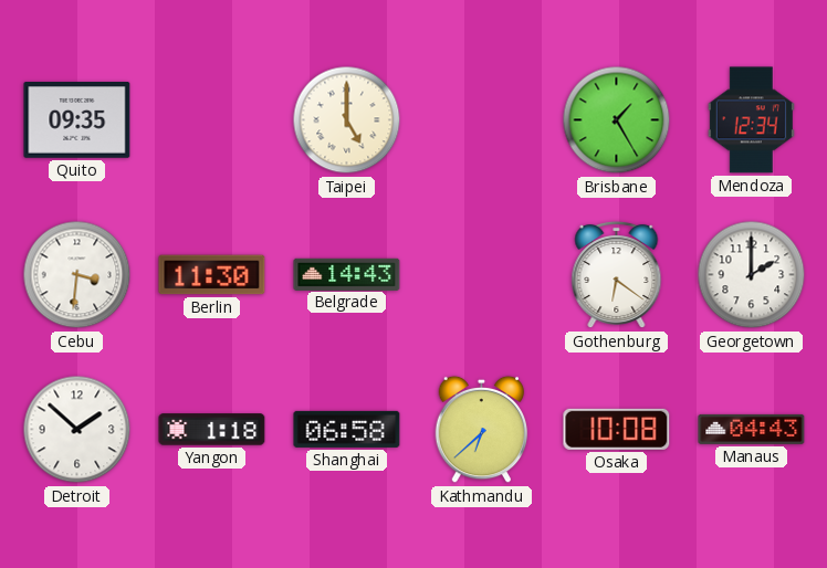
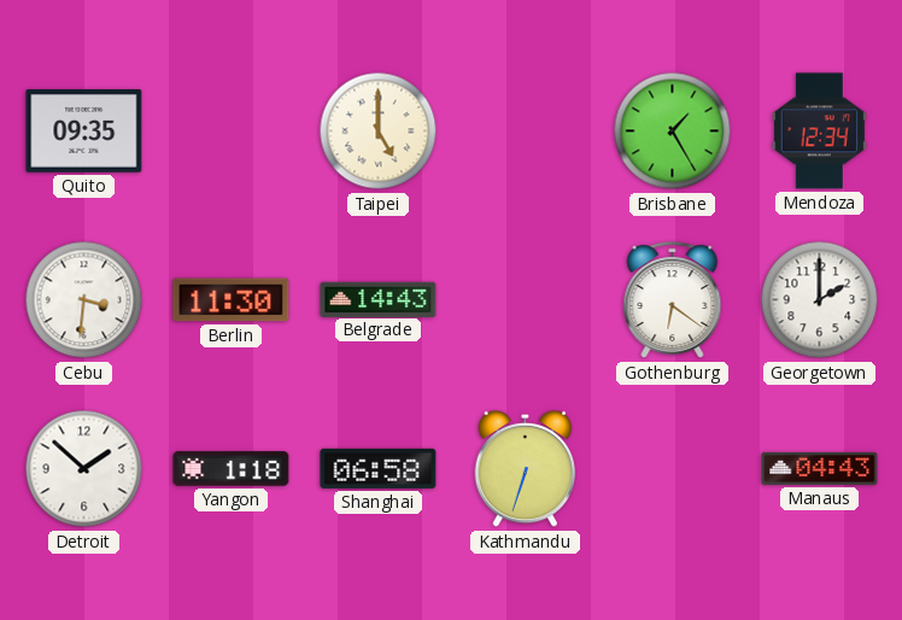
Kathmandu: 6:38 -> 6:33
Osaka: 10:08 -> none
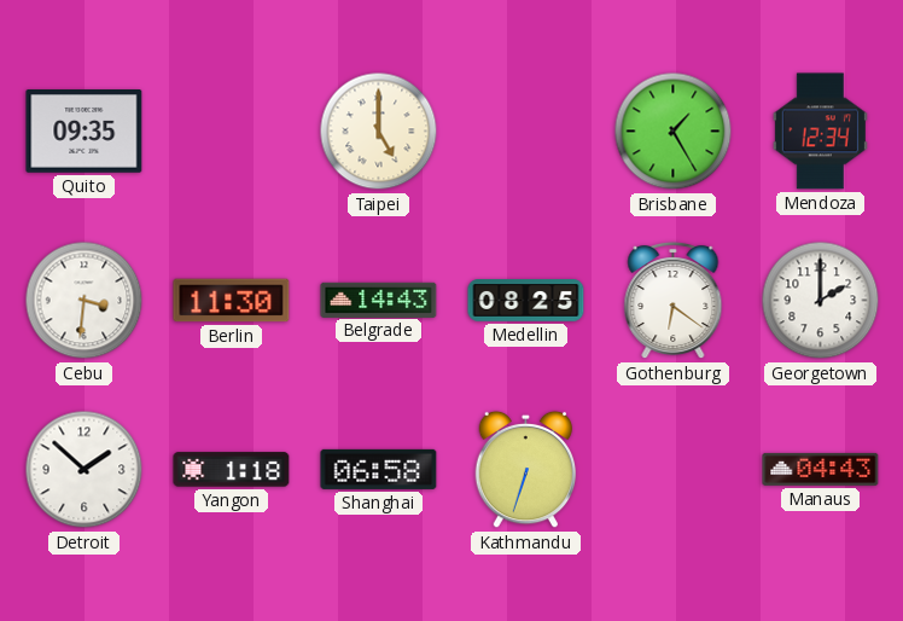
Medellin: none -> 08:25
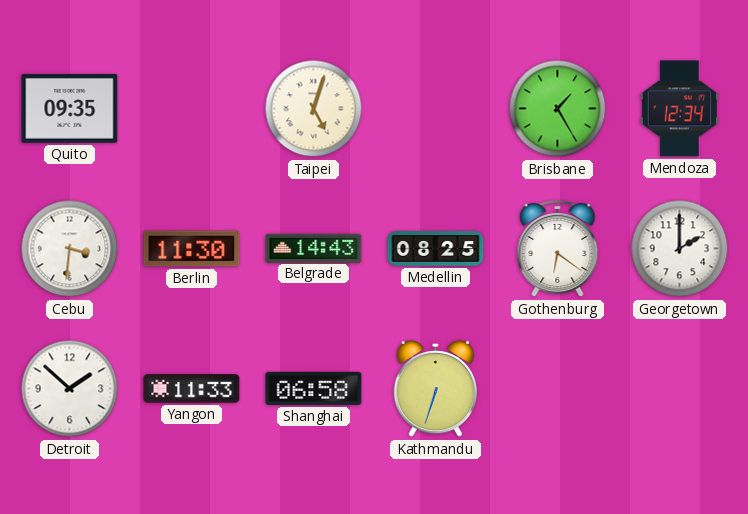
Taipei: 5:00 -> 5:03
Yangon: 1:18 -> 11:33
Manaus: 04:43 -> none
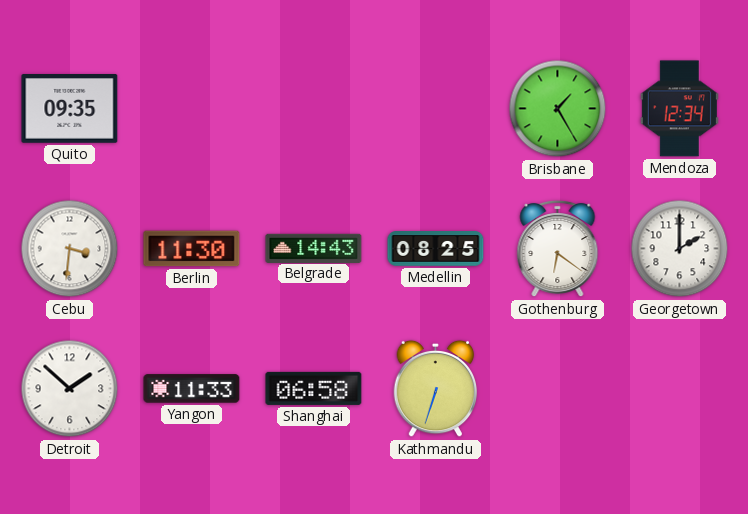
Taipei: 5:03 -> none
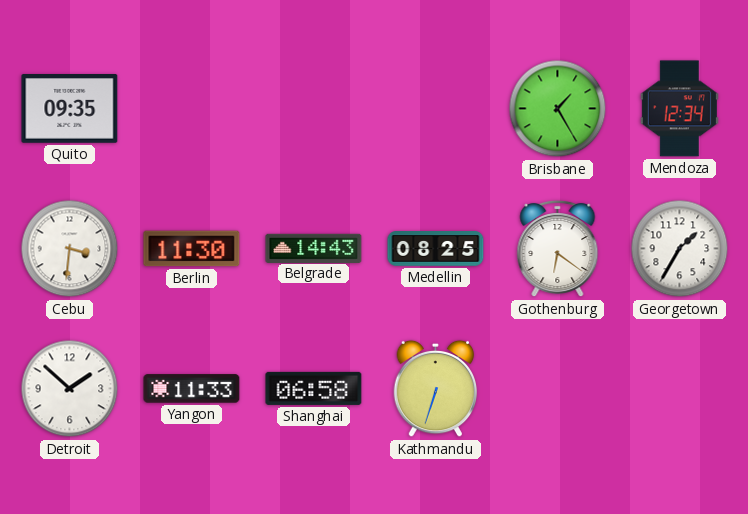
Georgetown: 2:00 -> 1:35
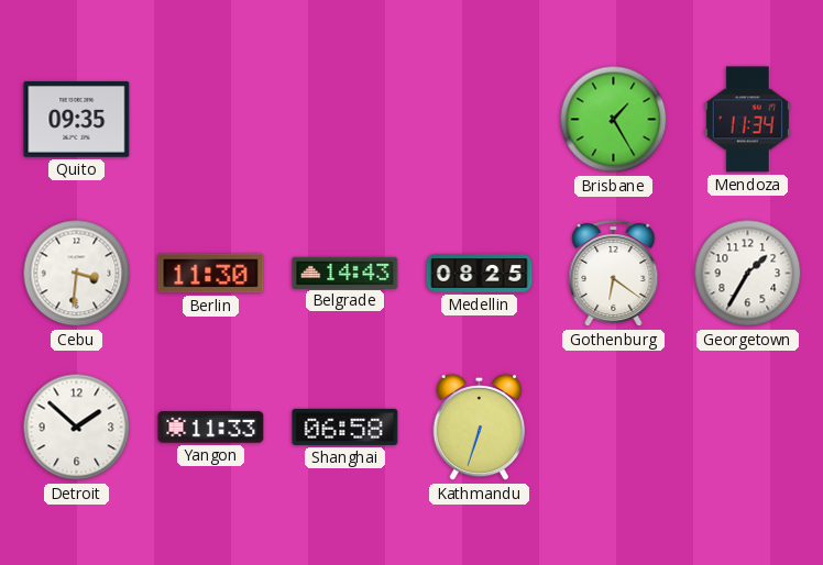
Mendoza: 12:34 -> 11:34
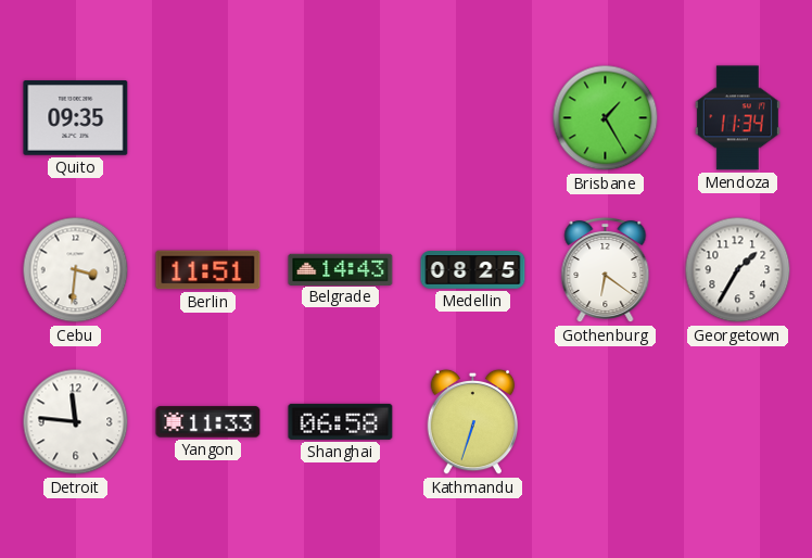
Berlin: 11:30 -> 11:51
Detroit: 1:52 -> 11:46
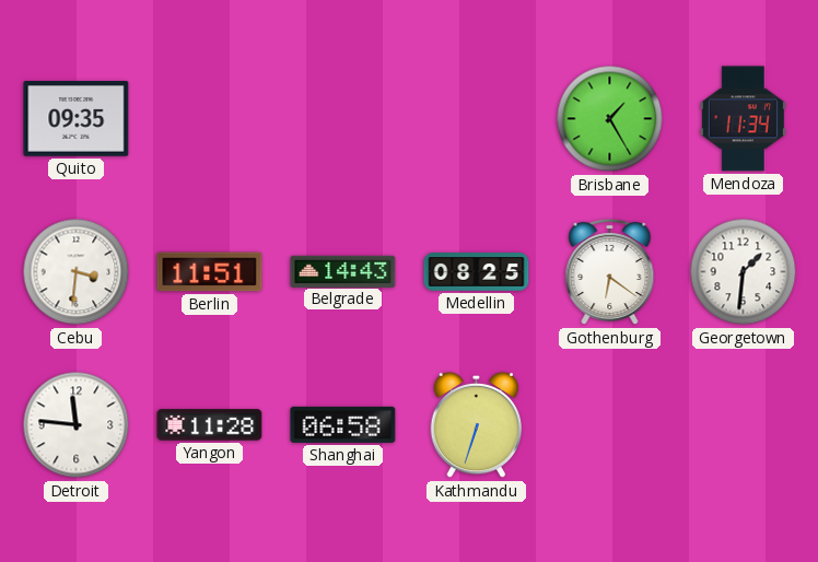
Georgetown: 1:35 -> 1:31
Yangon: 11:33 -> 11:28
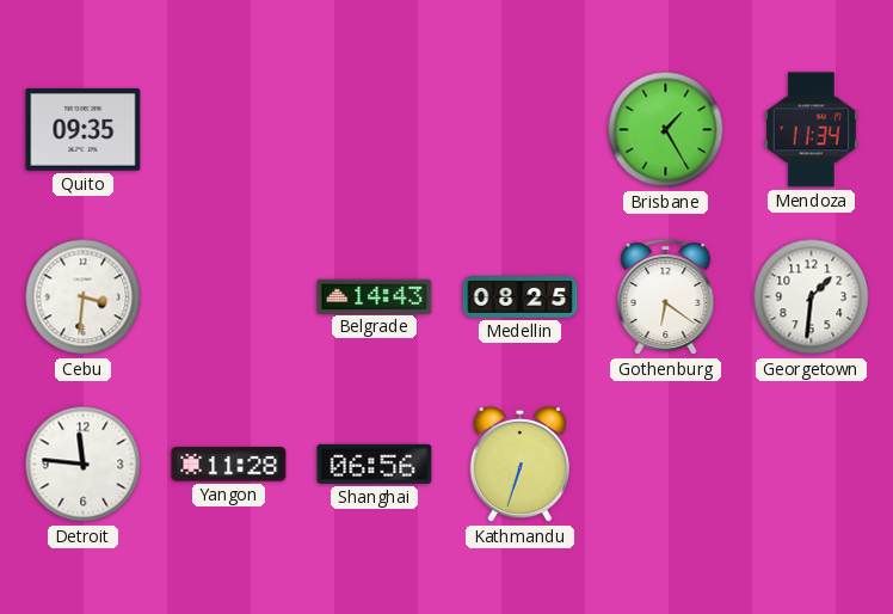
Berlin: 11:51 -> none
Shanghai: 06:58 -> 06:56
